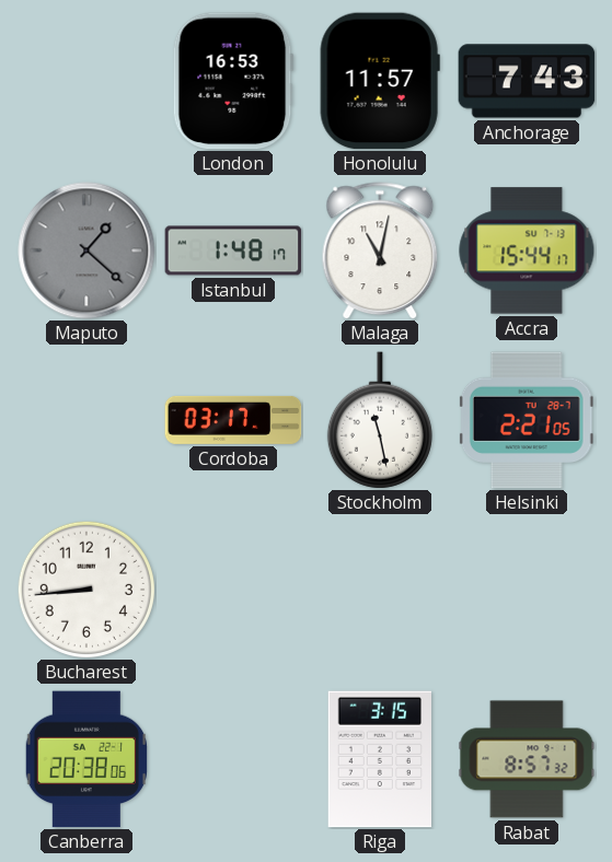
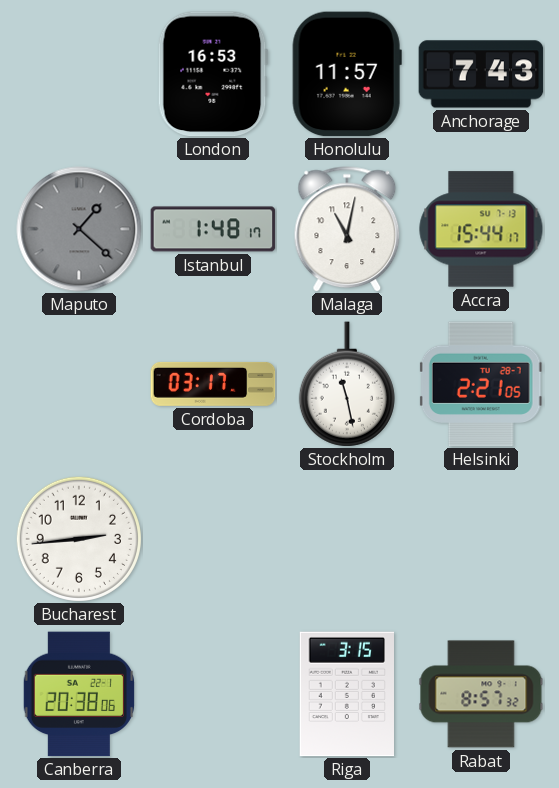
Bucharest: 8:44 -> 2:44
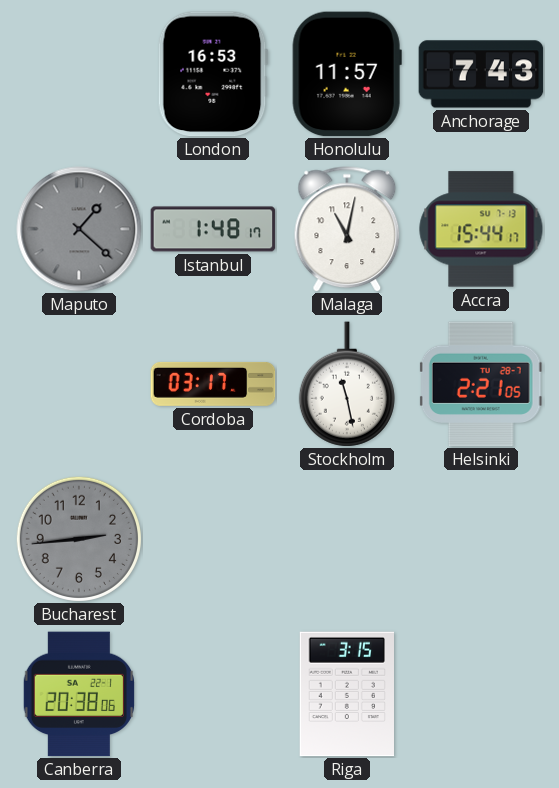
Bucharest dial: white -> grey
Rabat: 8:57 -> none
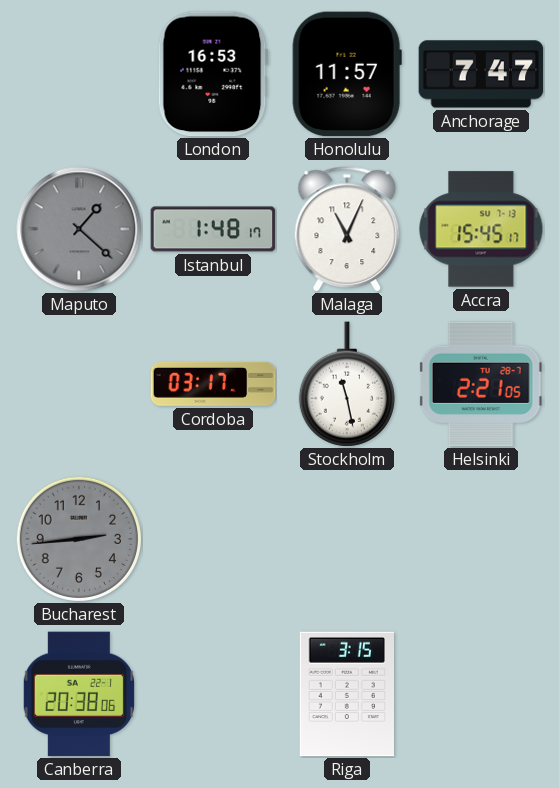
Anchorage: 7:43 -> 7:47
Malaga: 11:02 -> 11:04
Accra: 15:44 -> 15:45
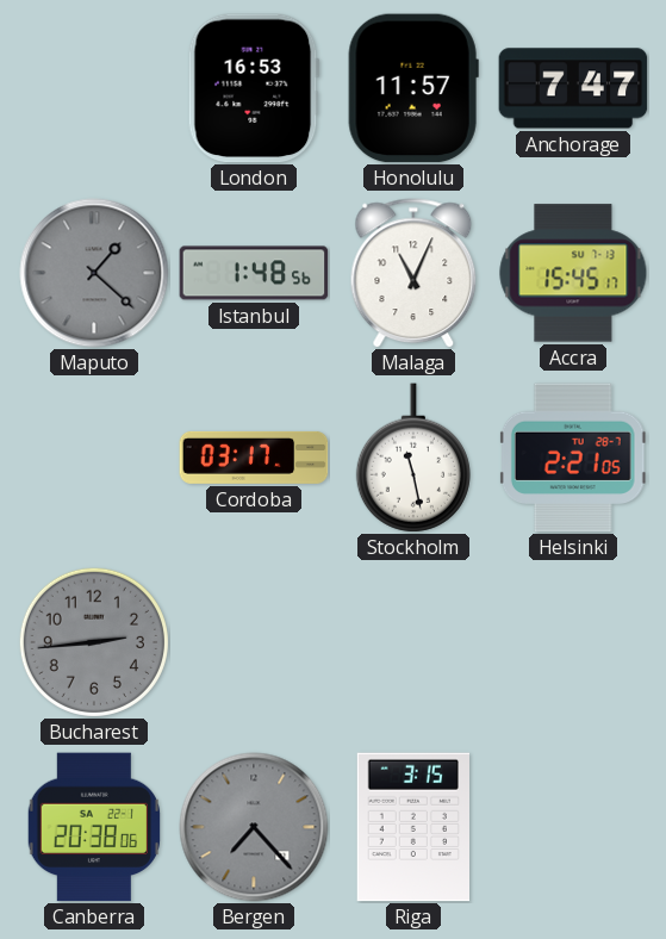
Istanbul: 1:48:17 -> 1:48:56
Bergen: none -> 7:23
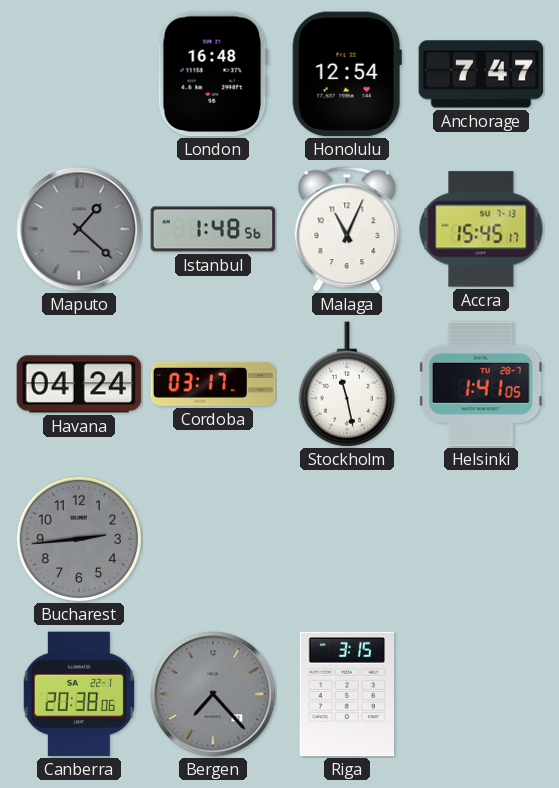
London: 16:53 -> 16:48
Honolulu: 11:57 -> 12:54
Havana: none -> 04:24
Helsinki: 2:21 -> 1:41
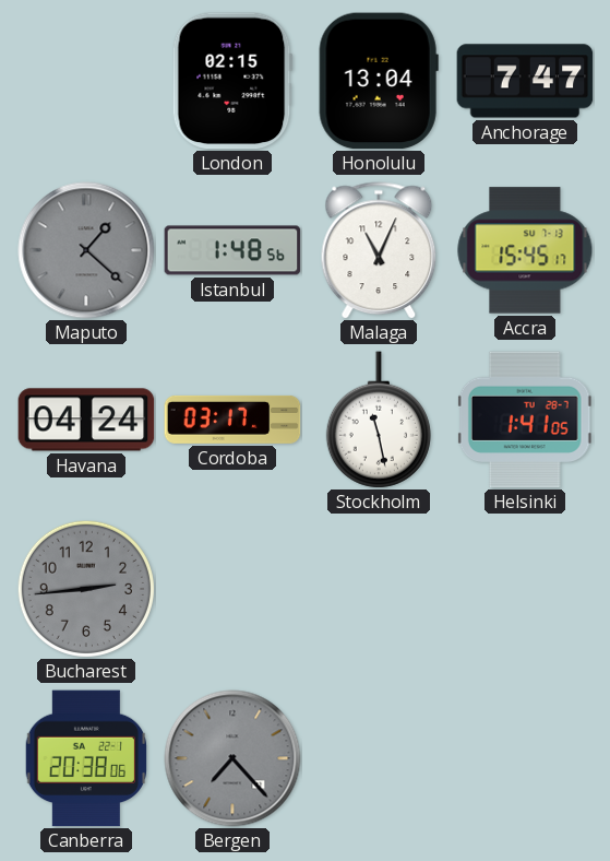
London: 16:48 -> 02:15
Honolulu: 12:54 -> 13:04
Riga: 3:15 -> none
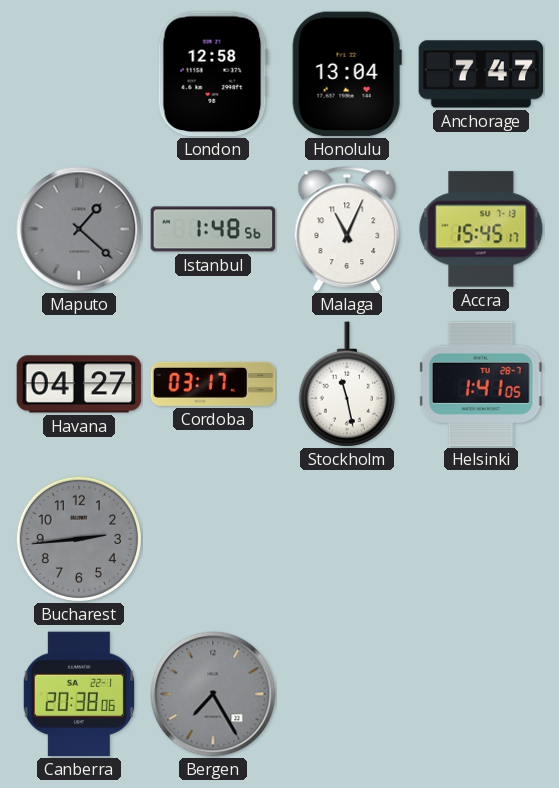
London: 02:15 -> 12:58
Havana: 04:24 -> 04:27
Bergen: 7:23 -> 7:25
